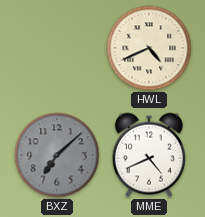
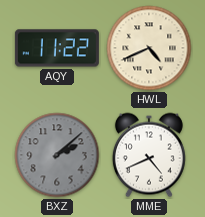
AQY: none -> 11:22
BXZ: 7:08 -> 2:08
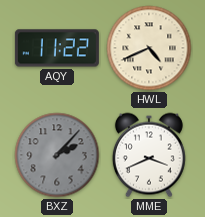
BXZ: 2:08 -> 2:07
MME: 4:41 -> 3:41
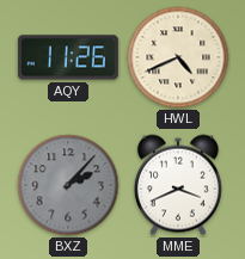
AQY: 11:22 -> 11:26
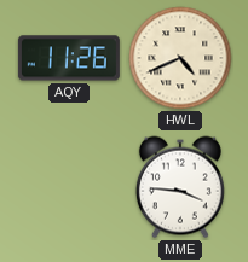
BXZ: 2:07 -> none
MME: 3:41 -> 3:46
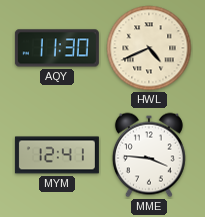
AQY: 11:26 -> 11:30
MYM: none -> 12:41
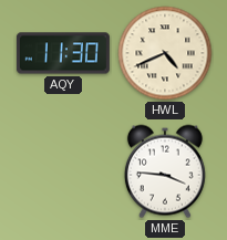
MYM: 12:41 -> none
